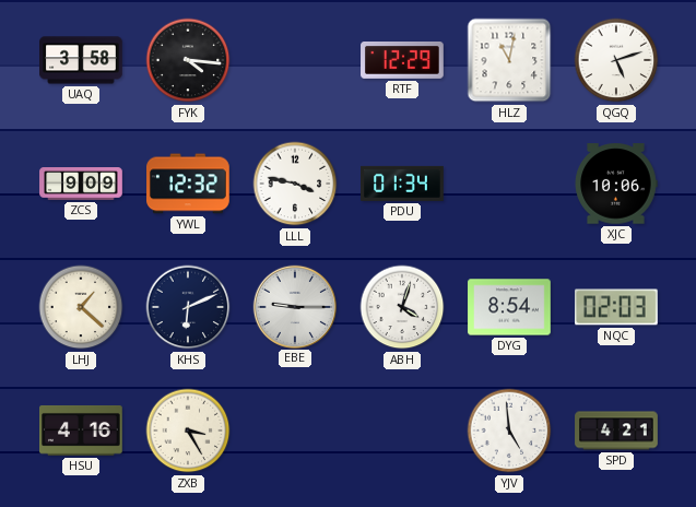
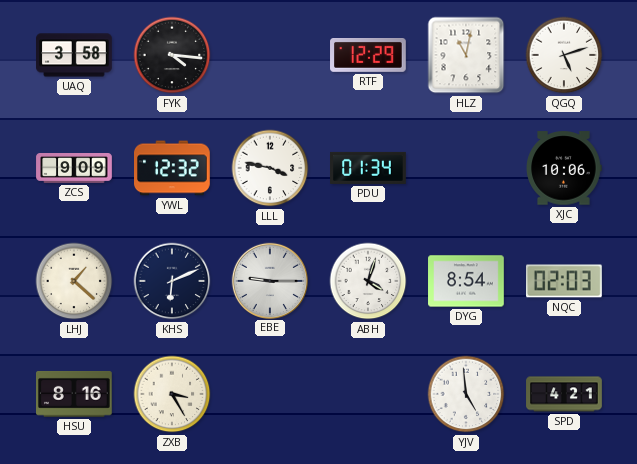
HSU: 4:16 -> 8:16
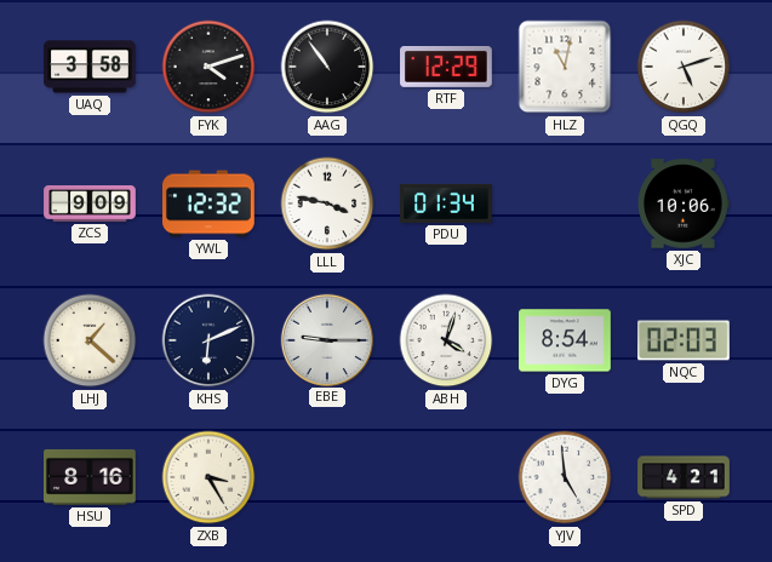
FYK: 4:16 -> 4:12
AAG: none -> 10:54
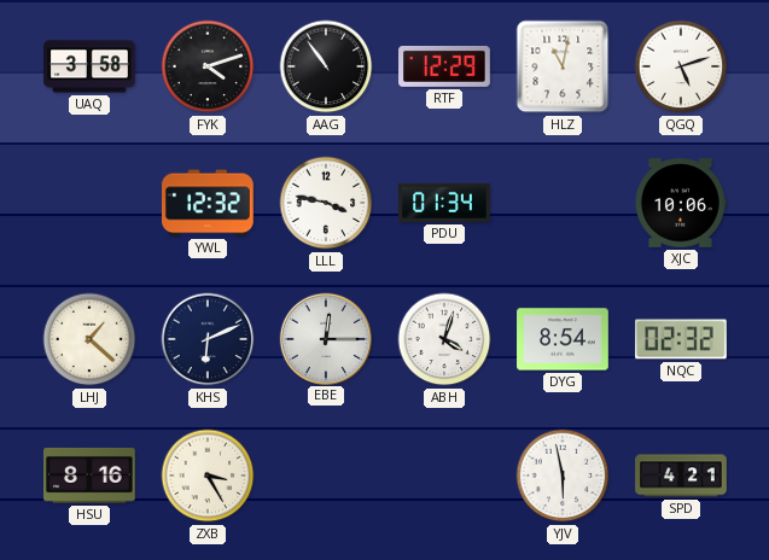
ZCS: 9:09 -> none
EBE: 9:15 -> 12:15
NQC: 02:03 -> 02:32
YJV: 4:59 -> 5:58
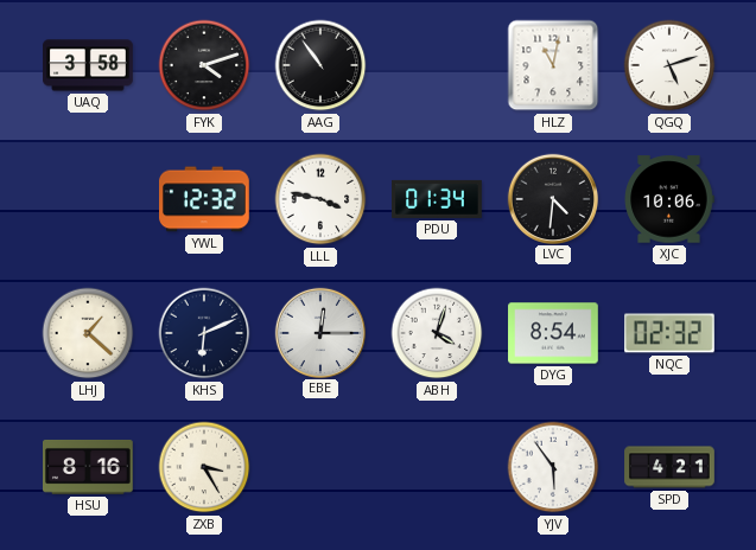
RTF: 12:29 -> none
LVC: none -> 4:31
YJV: 5:58 -> 5:54
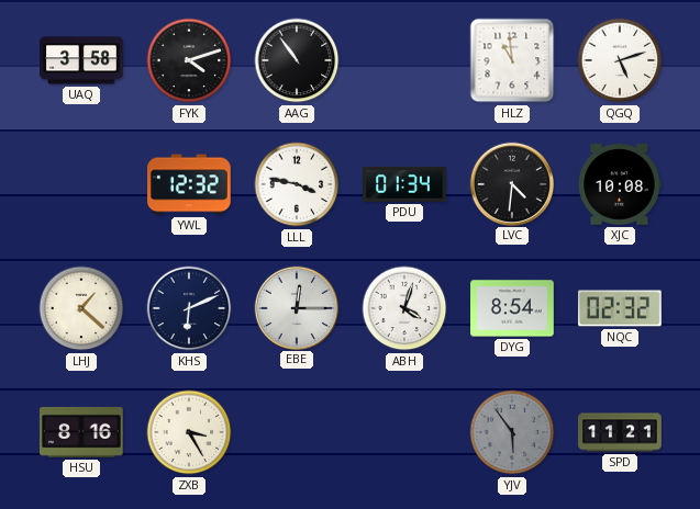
HLZ: 11:02 -> 10:59
XJC: 10:06 -> 10:08
YJV dial: white -> grey
SPD: 4:21 -> 11:21
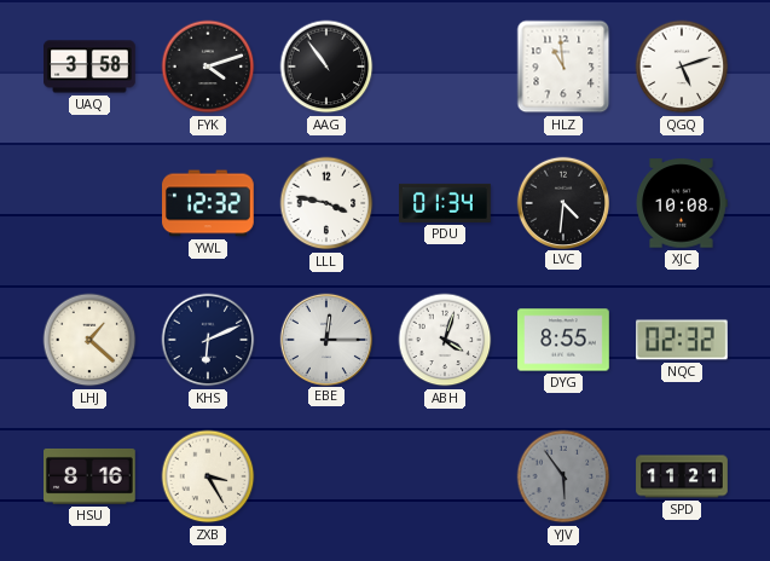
DYG: 8:54 -> 8:55
